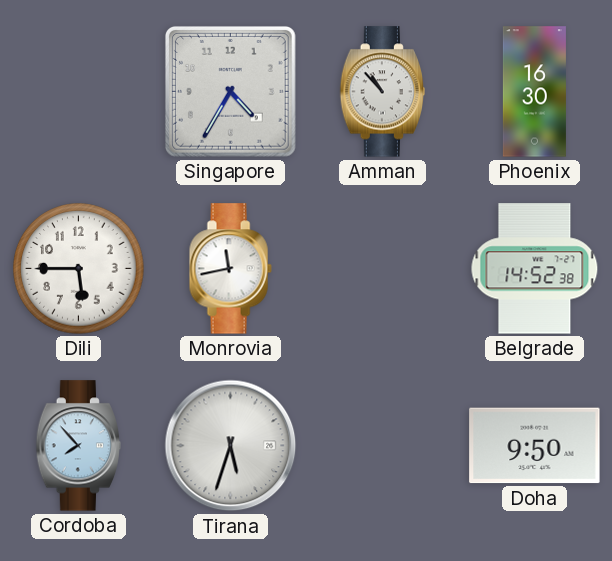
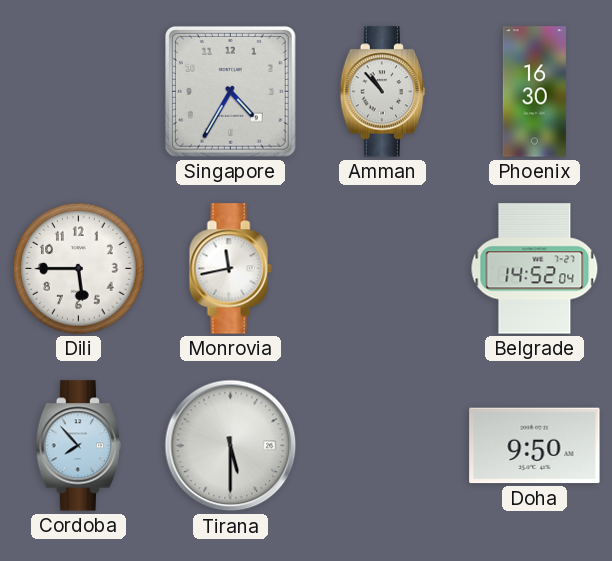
Belgrade: 14:52:38 -> 14:52:04
Tirana: 5:33 -> 5:30
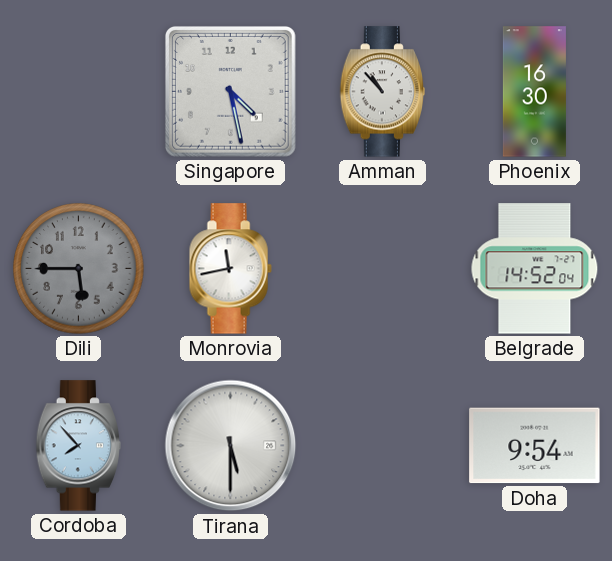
Singapore: 4:35 -> 4:28
Dili dial: white -> grey
Doha: 9:50 -> 9:54
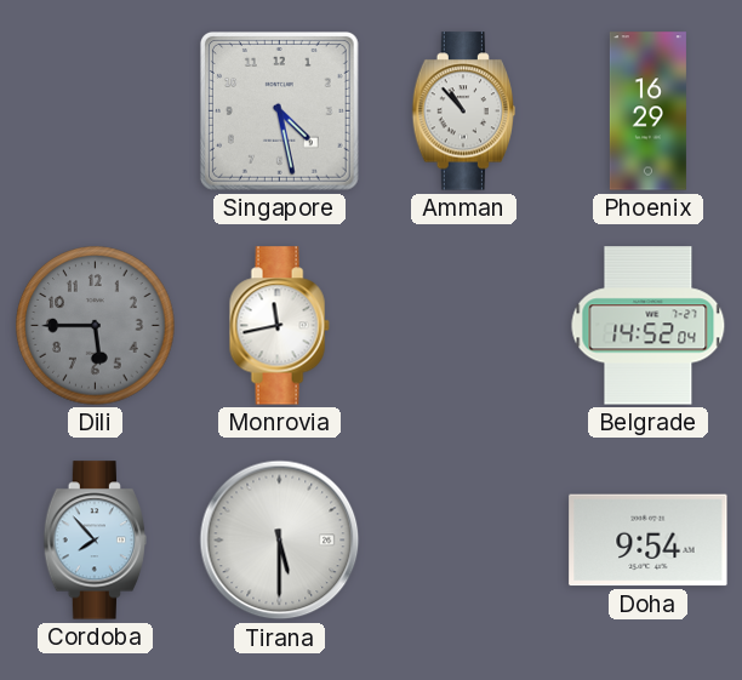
Phoenix: 16:30 -> 16:29
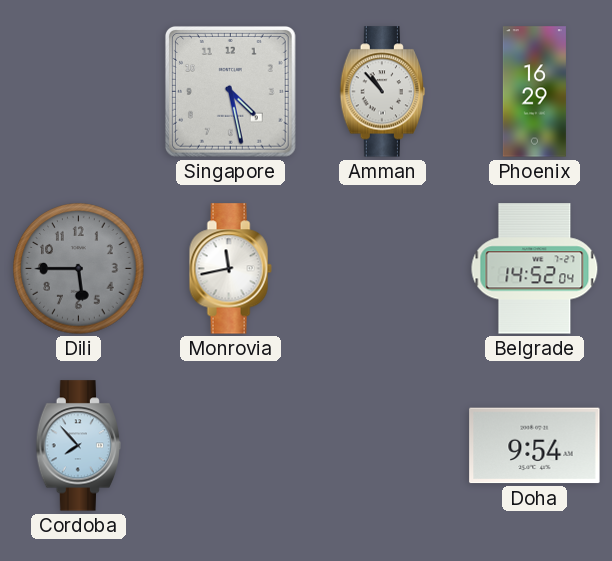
Tirana: 5:30 -> none
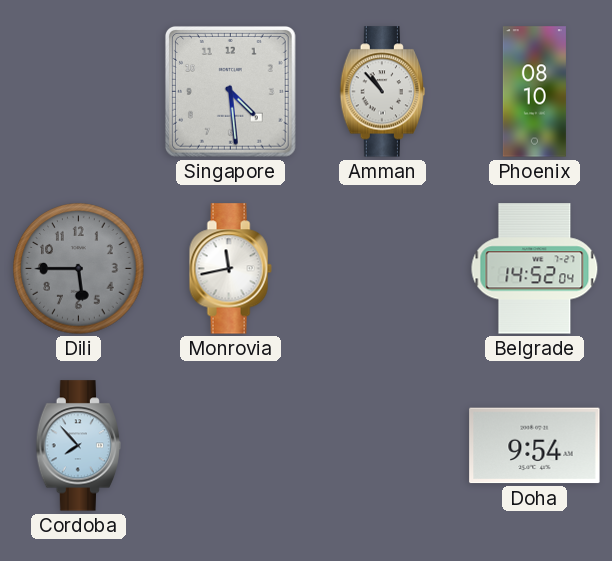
Singapore: 4:28 -> 4:29
Phoenix: 16:29 -> 08:10
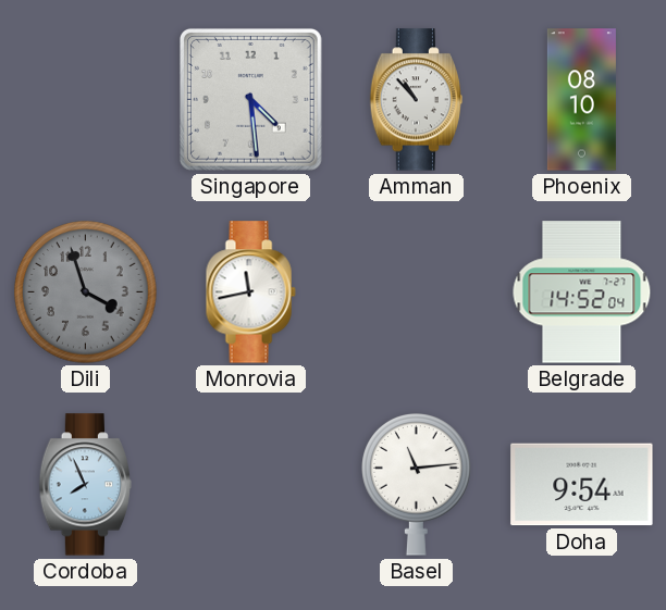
Dili: 5:45 -> 3:57
Cordoba: 7:53 -> 7:56
Basel: none -> 11:14
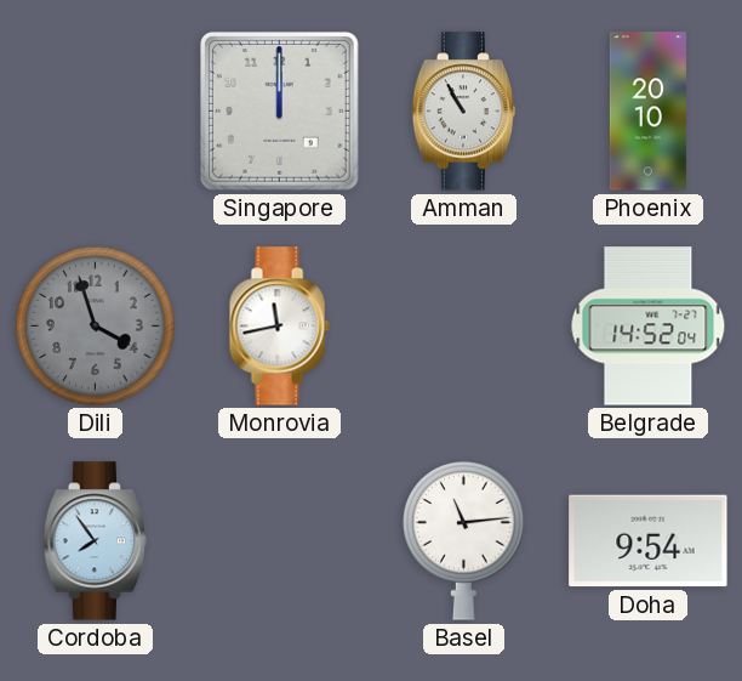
Singapore: 4:29 -> 12:00
Amman: 10:53 -> 10:55
Phoenix: 08:10 -> 20:10
Cordoba: 7:56 -> 7:54
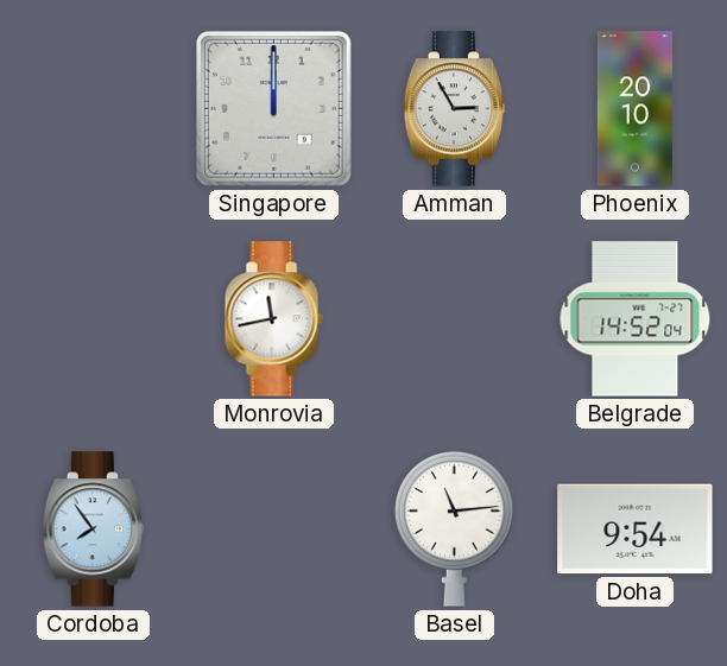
Amman: 10:55 -> 2:55
Dili: 3:57 -> none
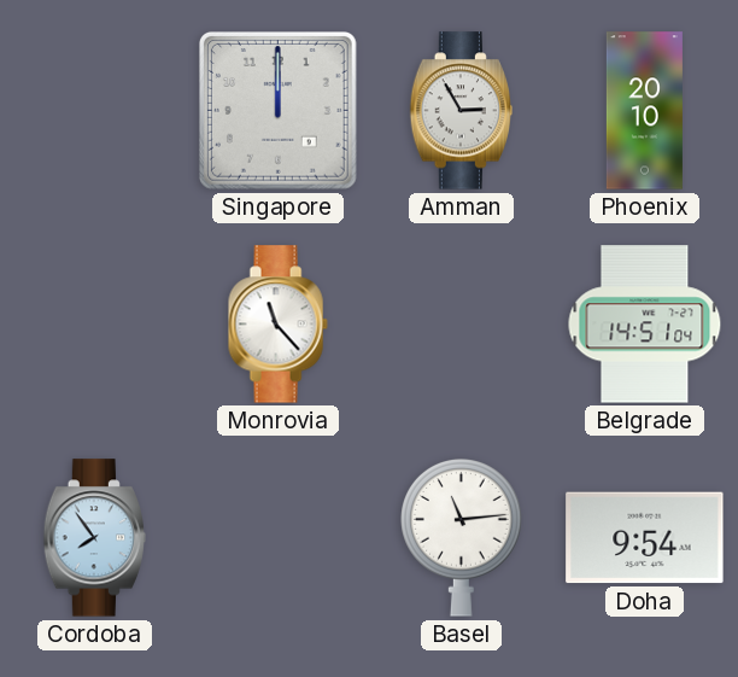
Monrovia: 11:43 -> 11:23
Belgrade: 14:52 -> 14:51
